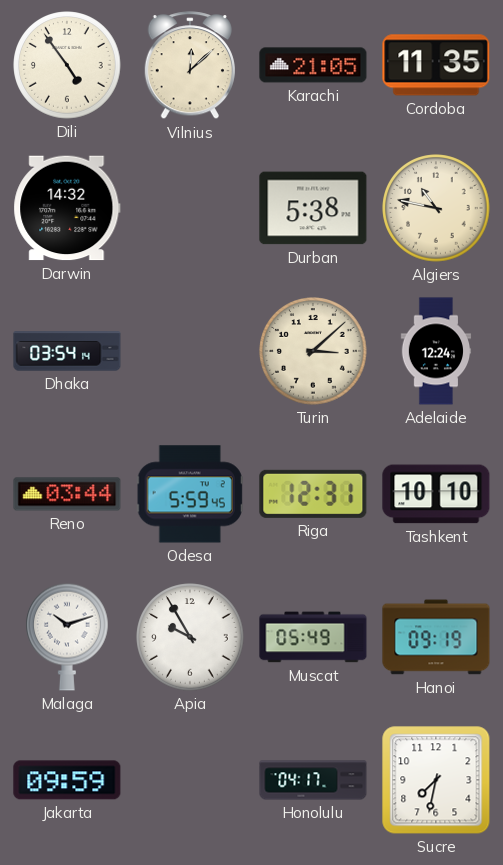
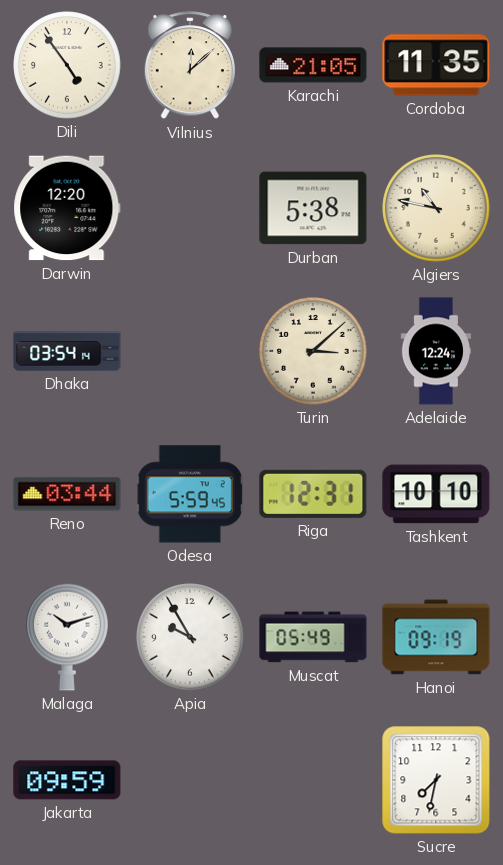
Darwin: 14:32 -> 12:20
Honolulu: 04:17 -> none
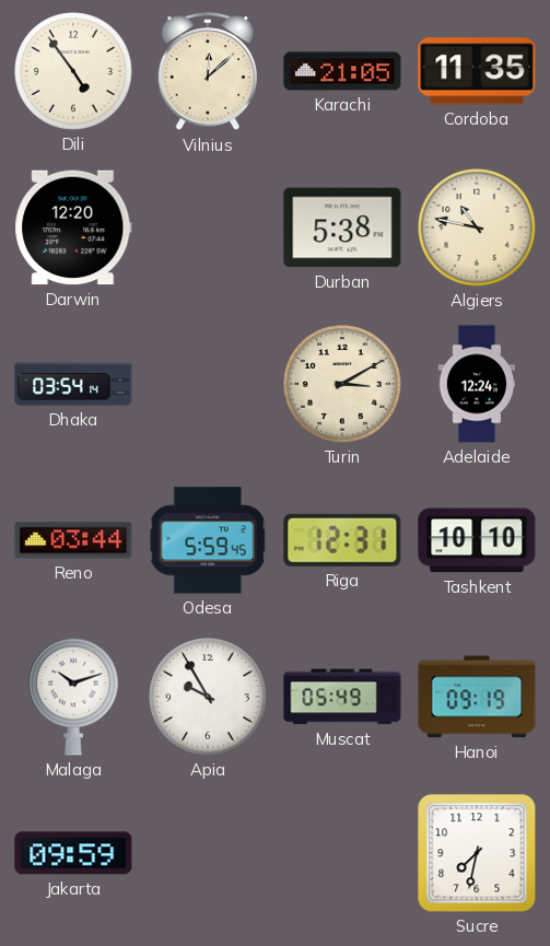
Turin: 3:08 -> 3:10
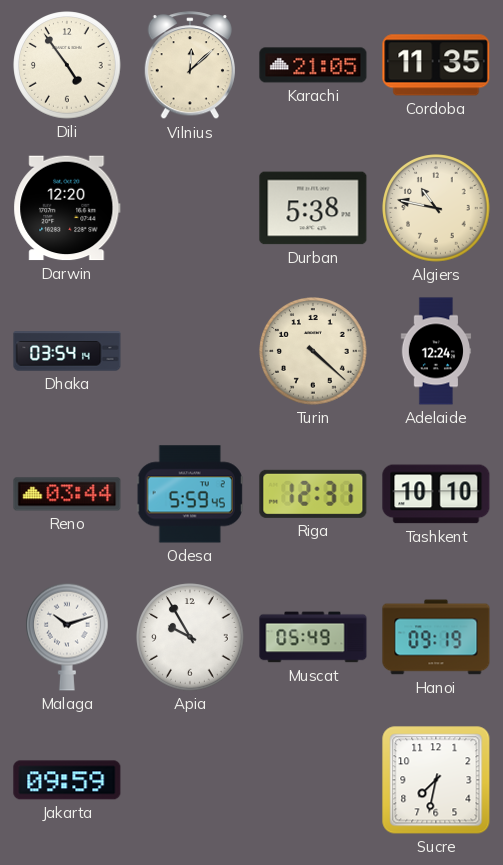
Turin: 3:10 -> 4:22
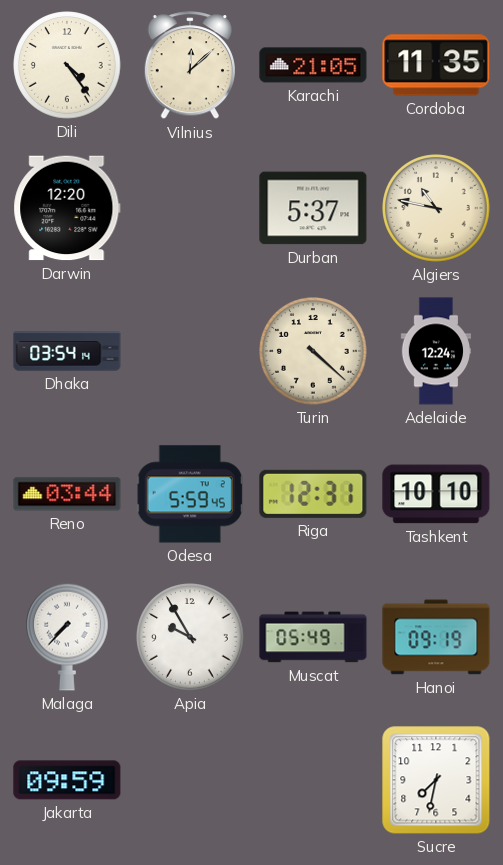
Dili: 4:54 -> 4:24
Durban: 5:38 -> 5:37
Malaga: 10:12 -> 7:37
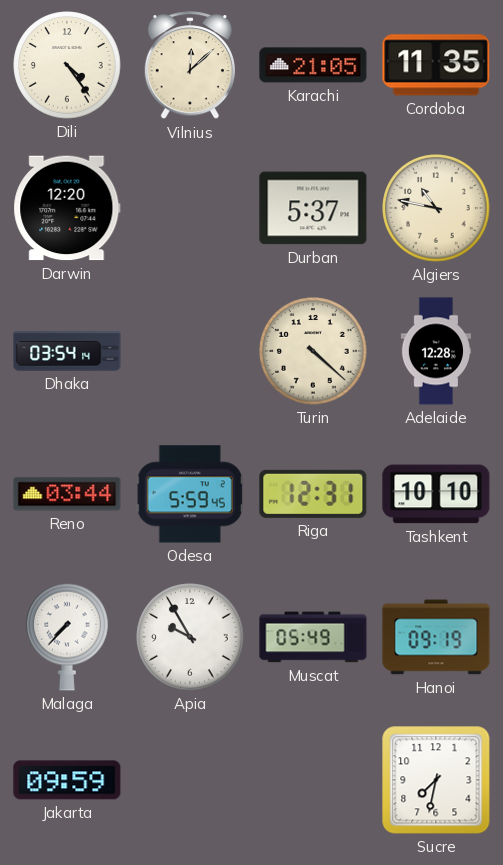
Adelaide: 12:24 -> 12:28
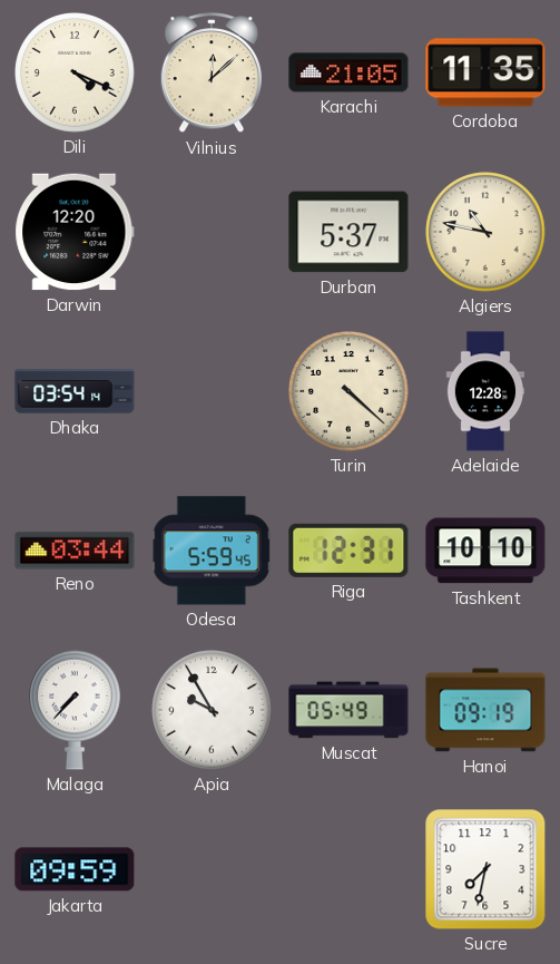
Dili: 4:24 -> 4:19
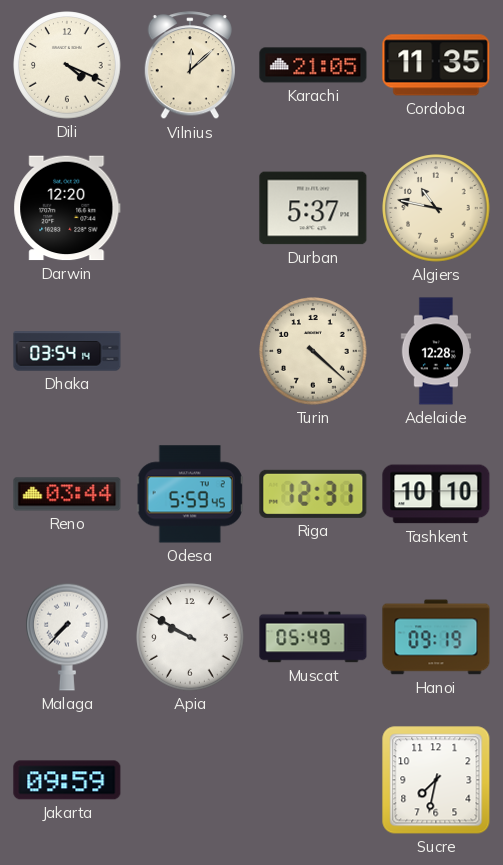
Apia: 9:55 -> 9:50
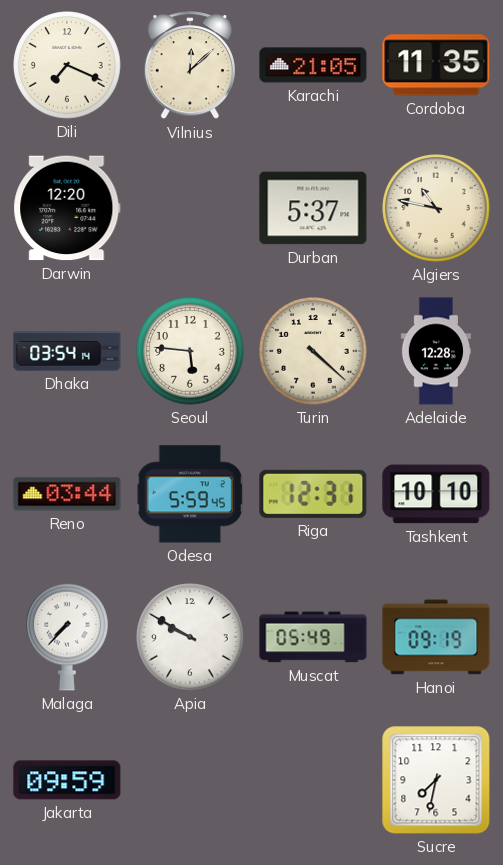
Dili: 4:19 -> 7:19
Seoul: none -> 5:46
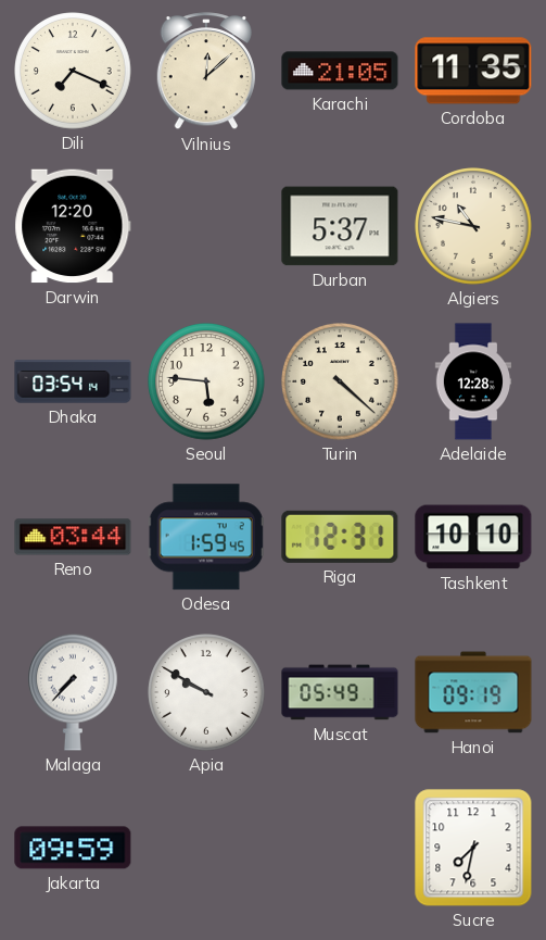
Odesa: 5:59 -> 1:59
